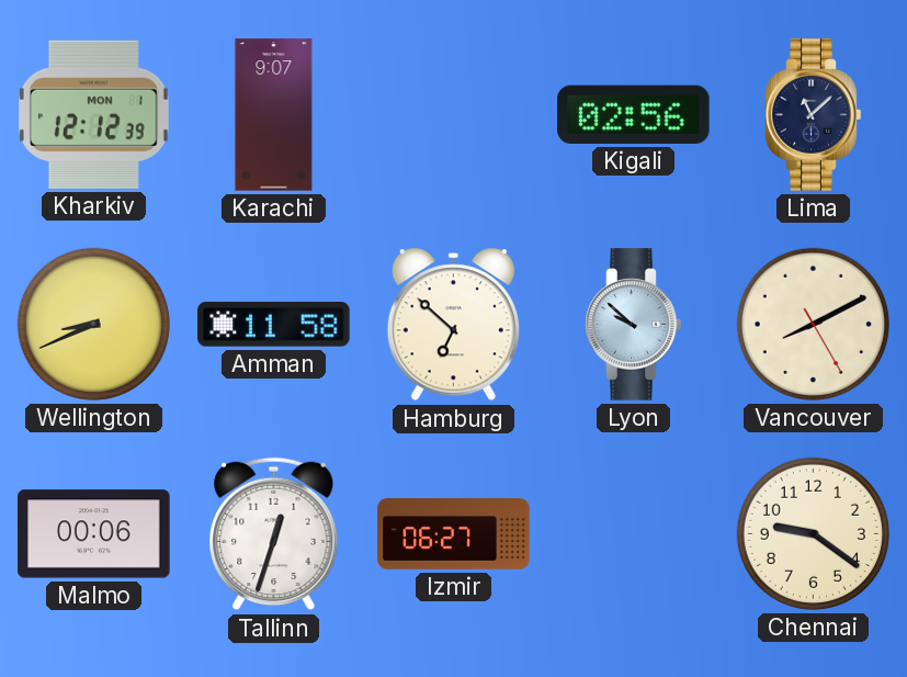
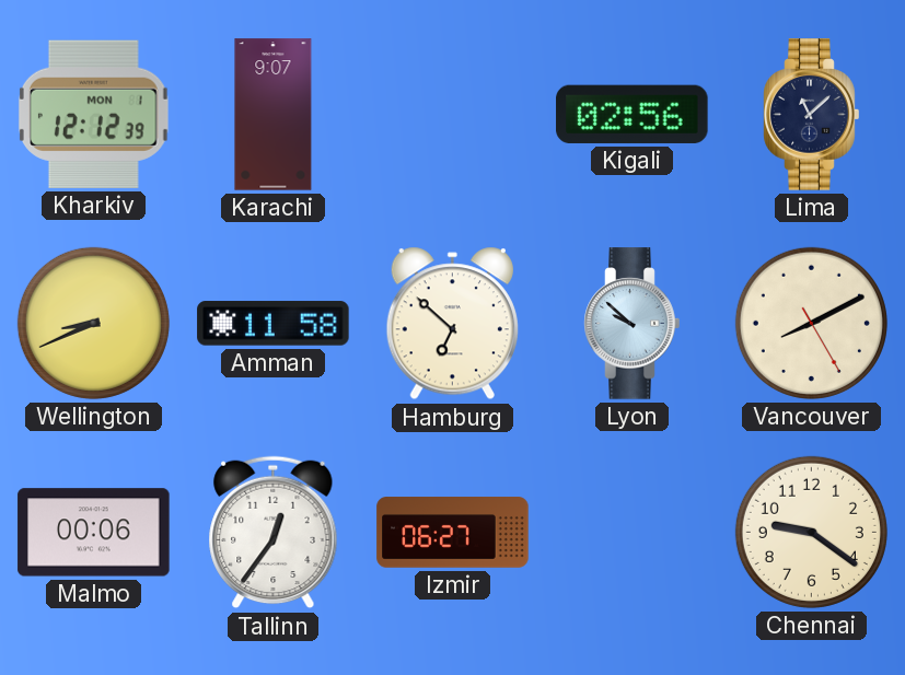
Tallinn: 12:33 -> 12:36
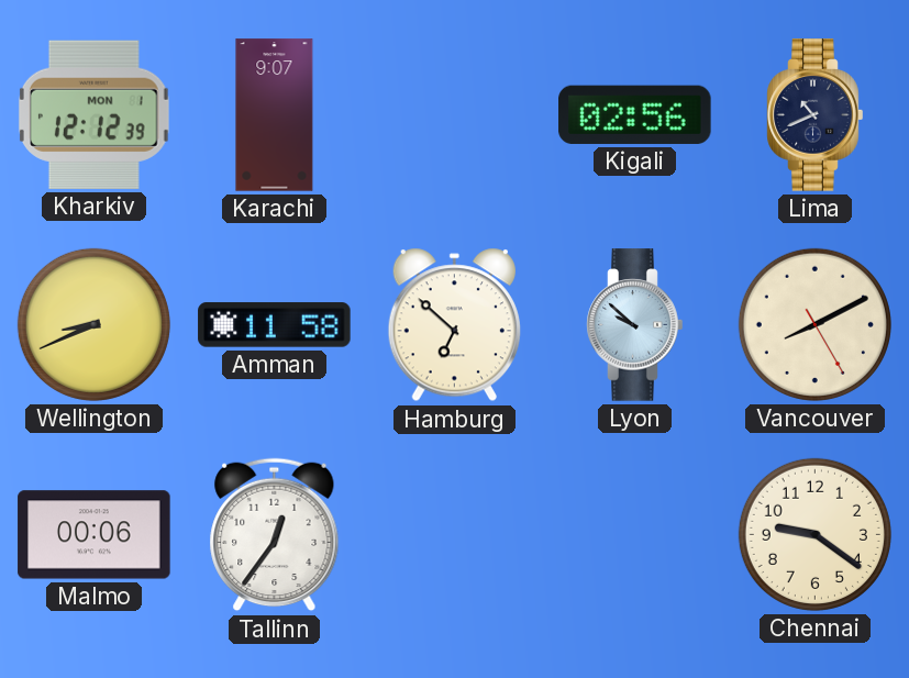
Lima: 11:08 -> 10:41
Izmir: 06:27 -> none
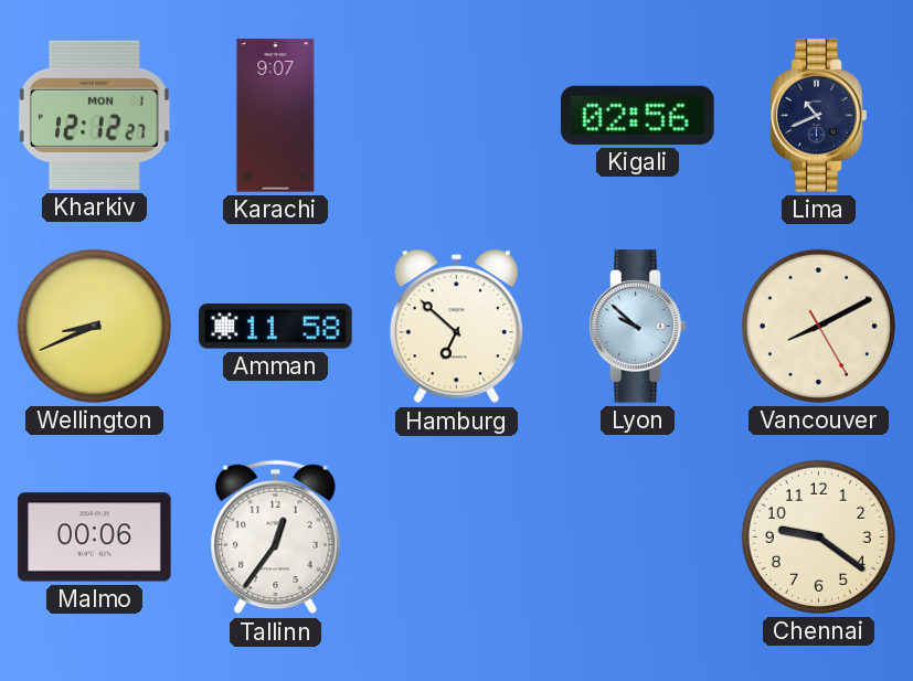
Kharkiv: 12:12:39 -> 12:12:27
